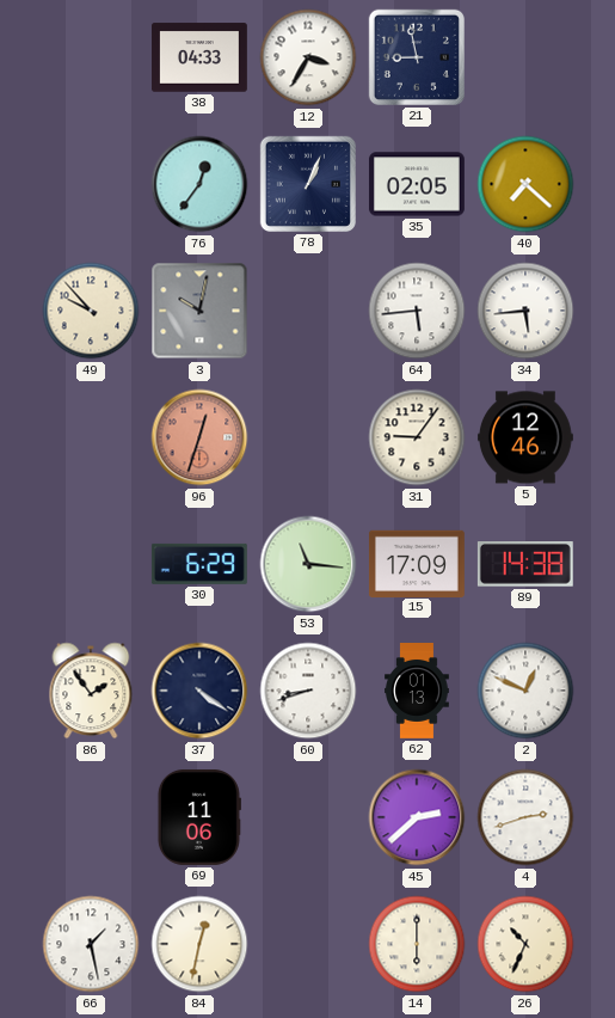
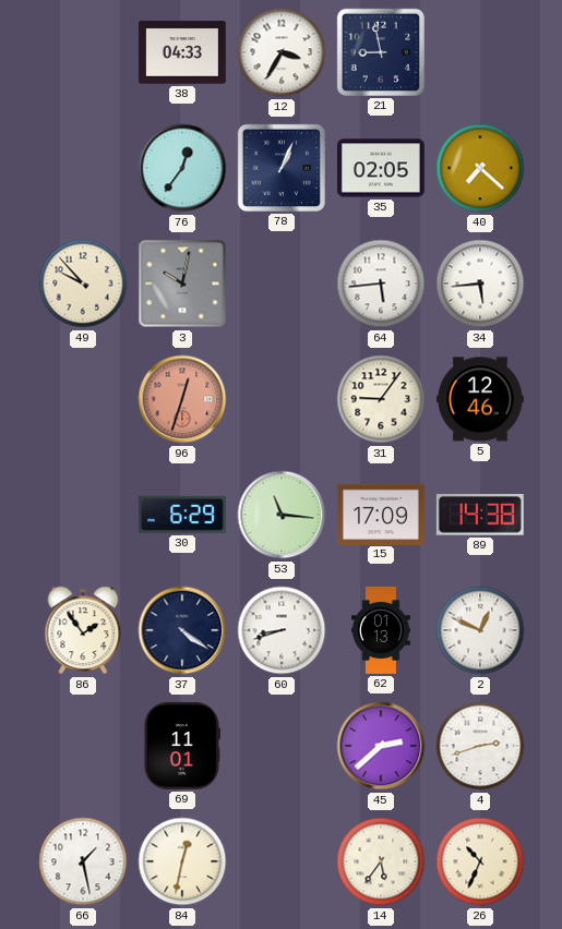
69: 11:06 -> 11:01
14: 6:00 -> 5:36
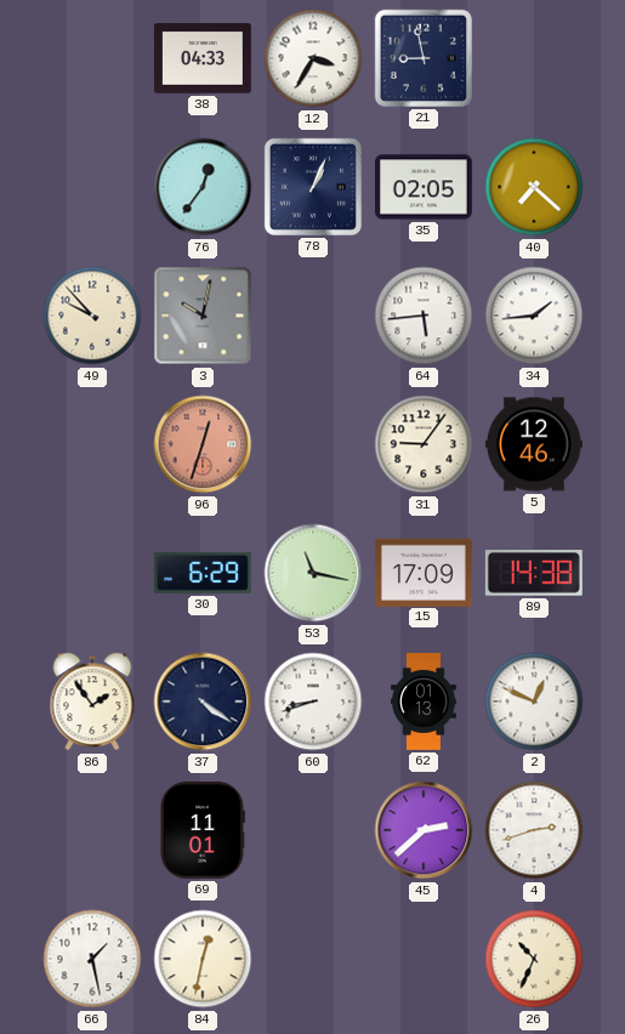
34: 5:44 -> 1:44
53: 11:16 -> 11:17
14: 5:36 -> none
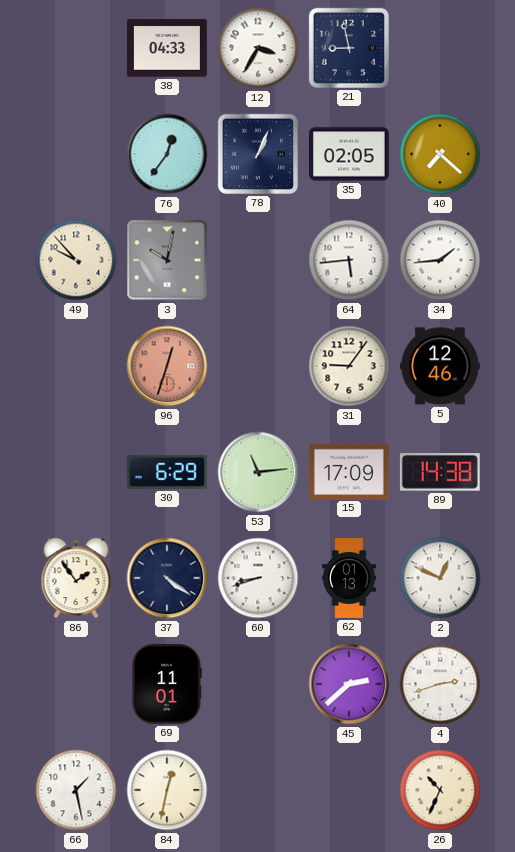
53: 11:17 -> 11:14
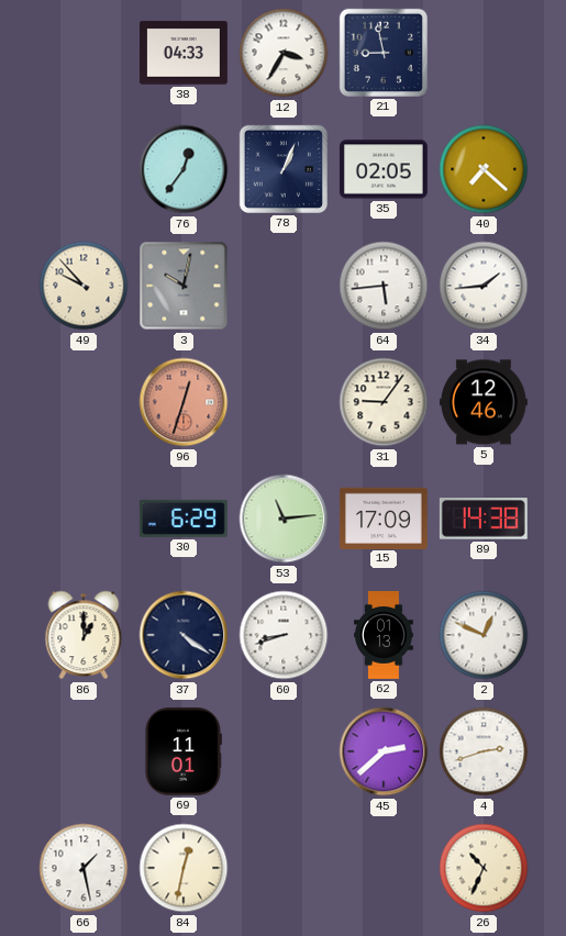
86: 1:54 -> 1:00
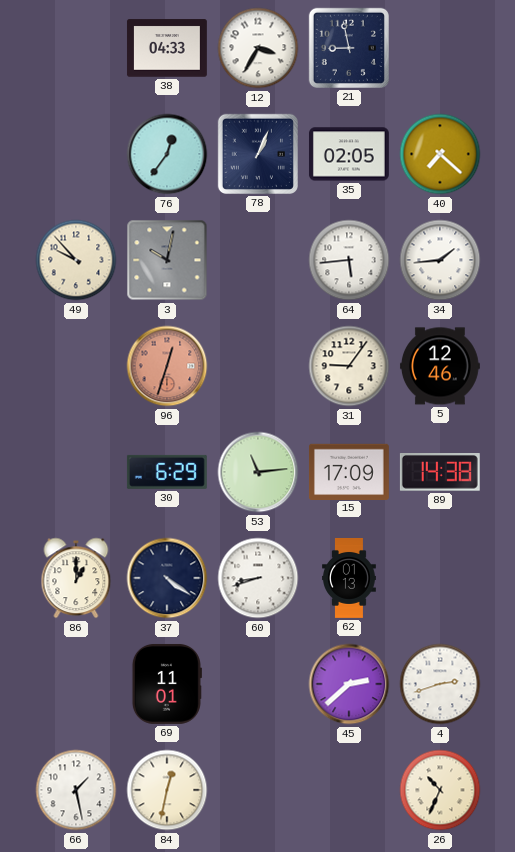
2: 12:49 -> none
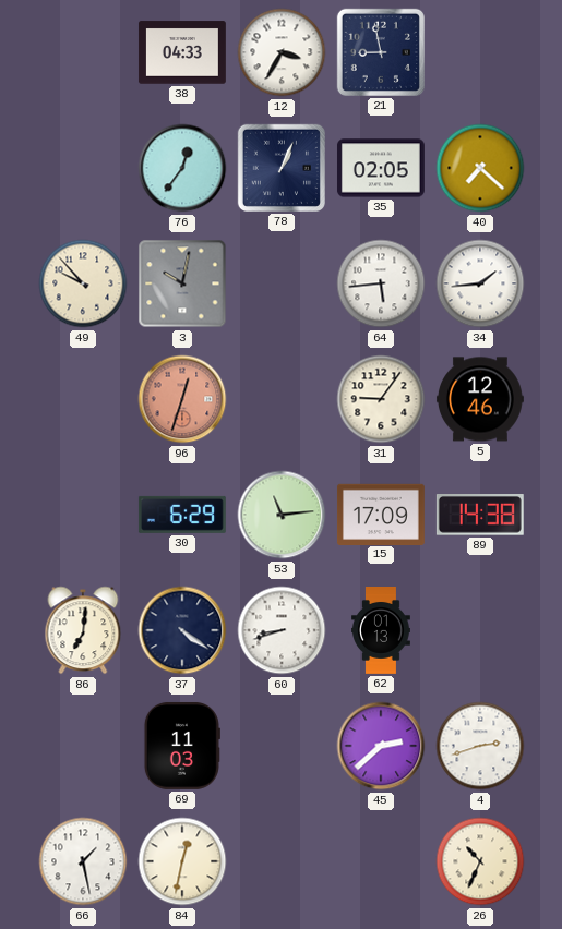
86: 1:00 -> 7:01
69: 11:01 -> 11:03
